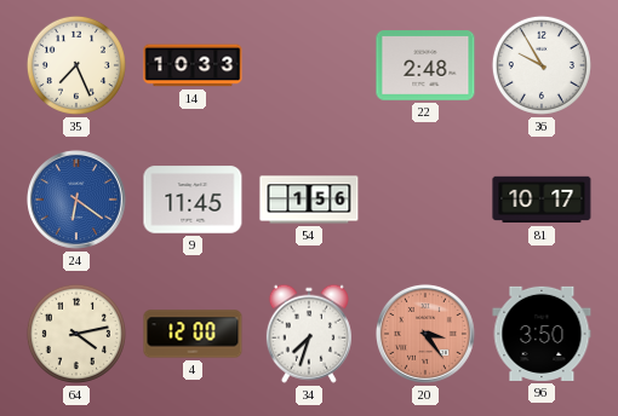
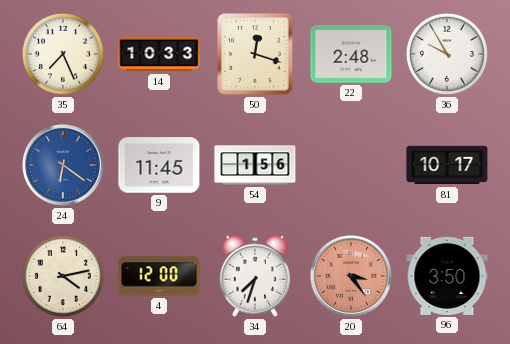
50: none -> 12:18
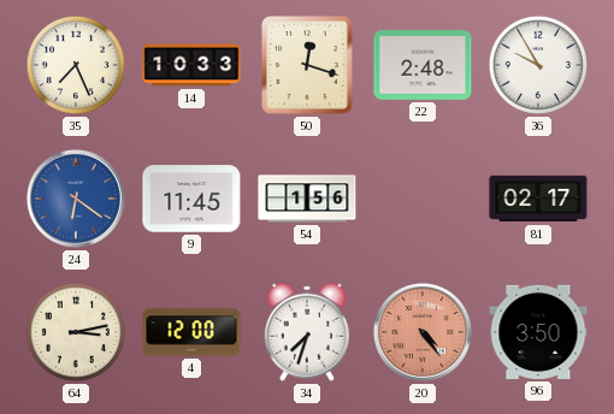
81: 10:17 -> 02:17
64: 4:13 -> 3:13
20: 3:24 -> 4:24
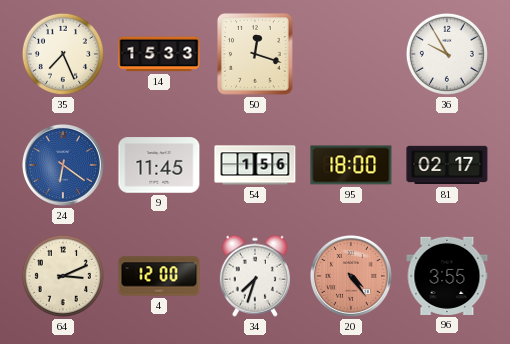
14: 10:33 -> 15:33
22: 2:48 -> none
95: none -> 18:00
64: 3:13 -> 3:11
96: 3:50 -> 3:55
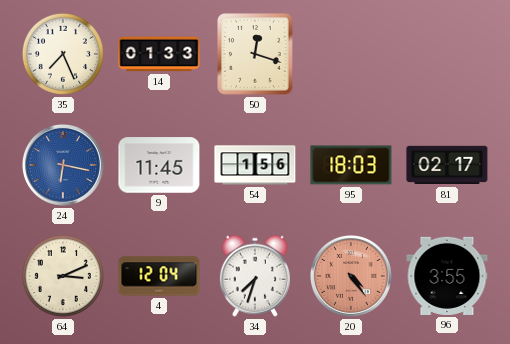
14: 15:33 -> 01:33
36: 9:55 -> none
24: 6:21 -> 6:17
95: 18:00 -> 18:03
4: 12:00 -> 12:04
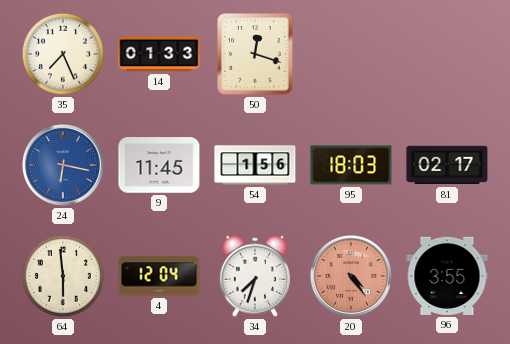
64: 3:11 -> 5:59
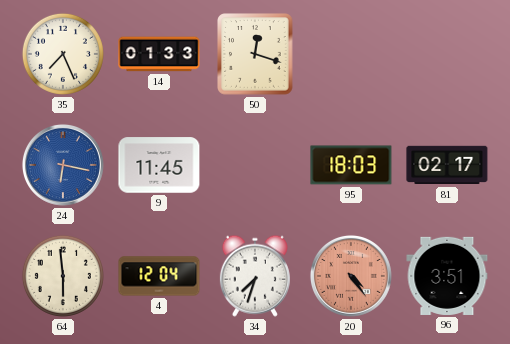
54: 1:56 -> none
96: 3:55 -> 3:51
